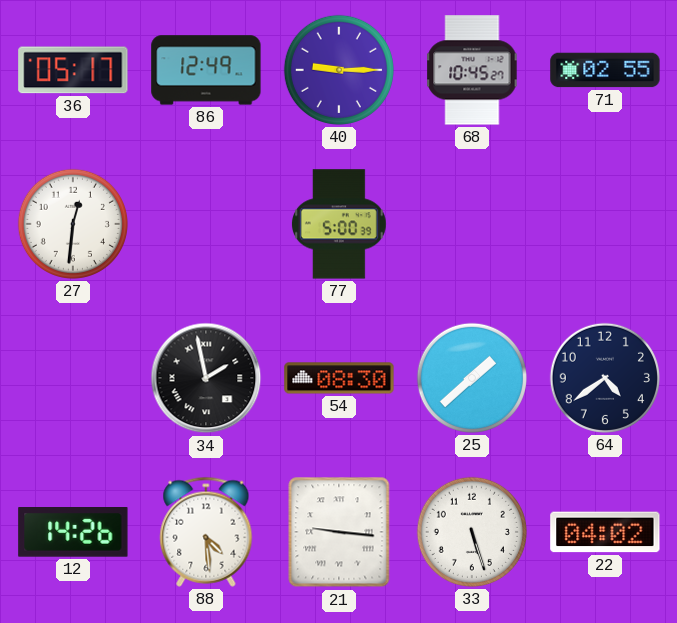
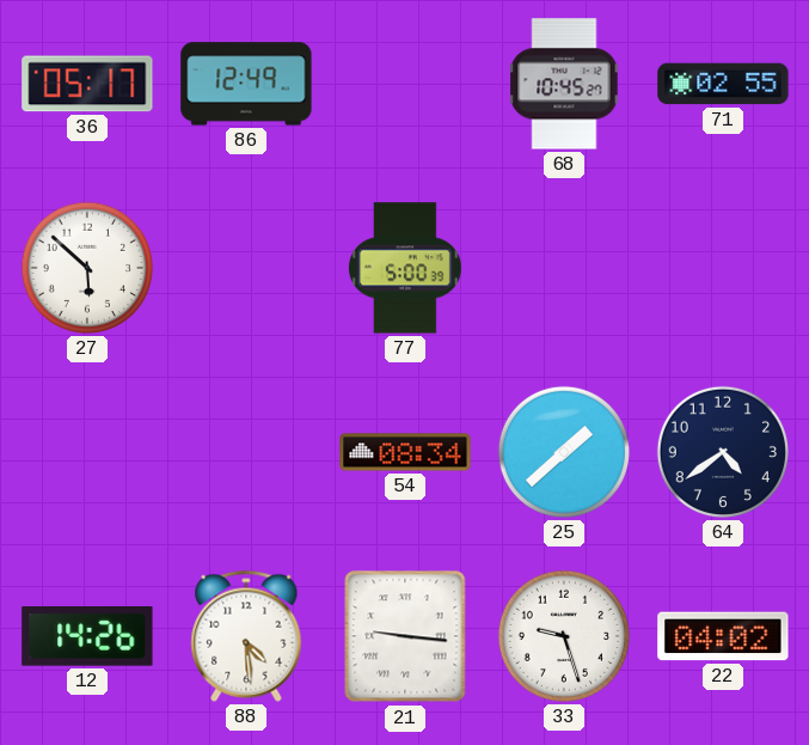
40: 9:15 -> none
27: 12:31 -> 5:52
34: 1:58 -> none
54: 08:30 -> 08:34
33: 5:27 -> 9:27
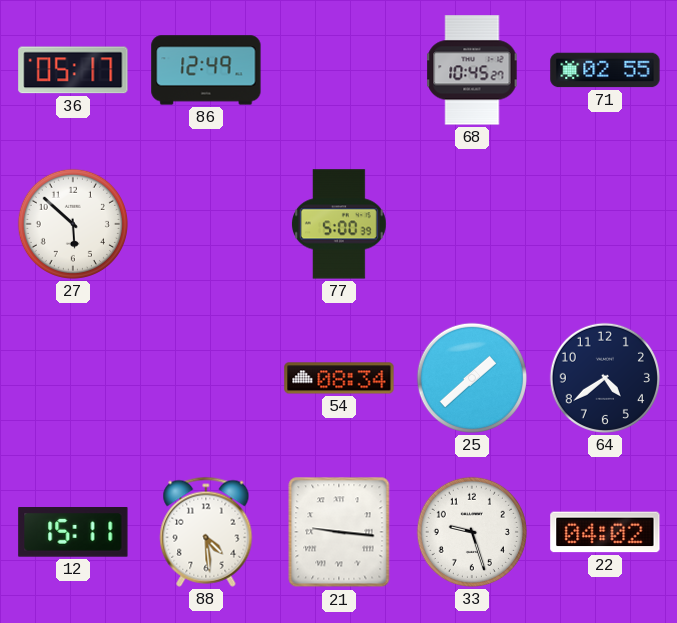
12: 14:26 -> 15:11
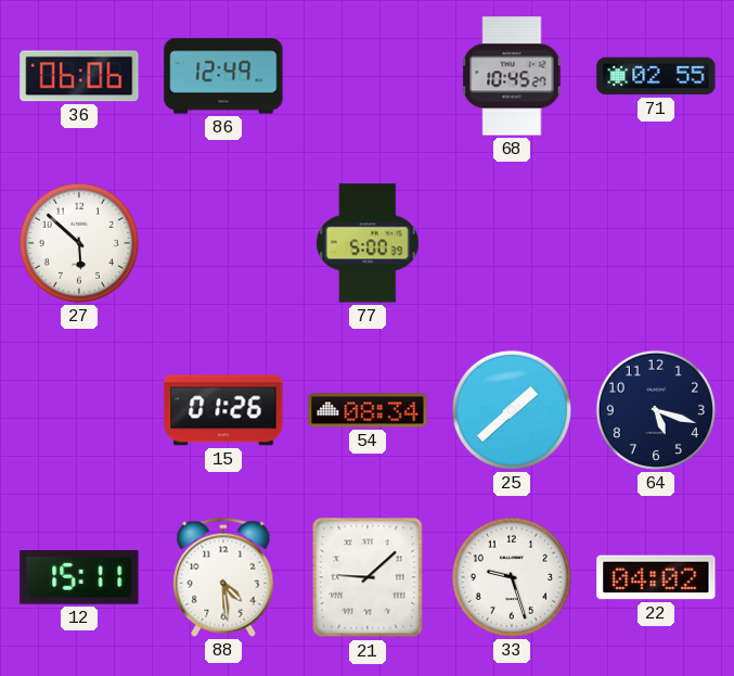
36: 05:17 -> 06:06
15: none -> 01:26
64: 4:39 -> 5:18
21: 9:16 -> 9:08
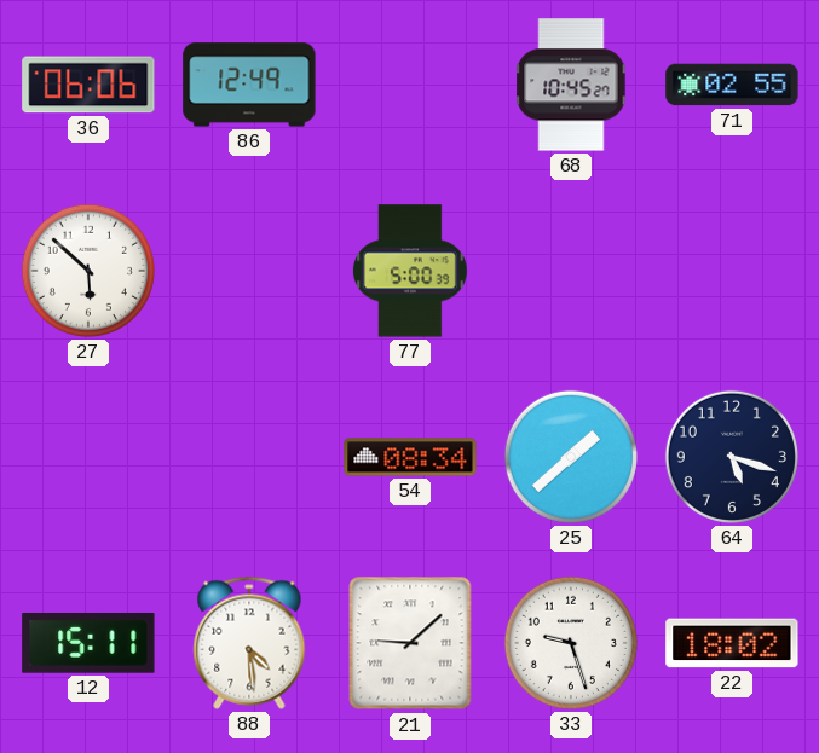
15: 01:26 -> none
22: 04:02 -> 18:02
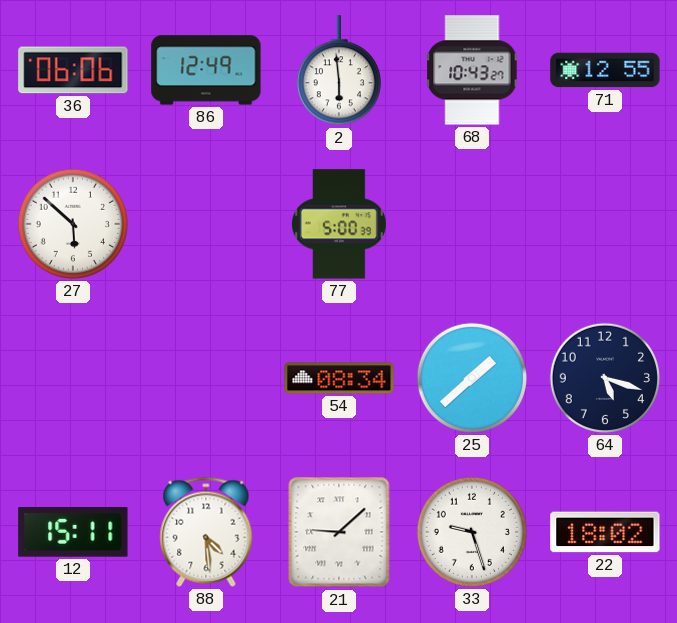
2: none -> 5:59
68: 10:45 -> 10:43
71: 02:55 -> 12:55
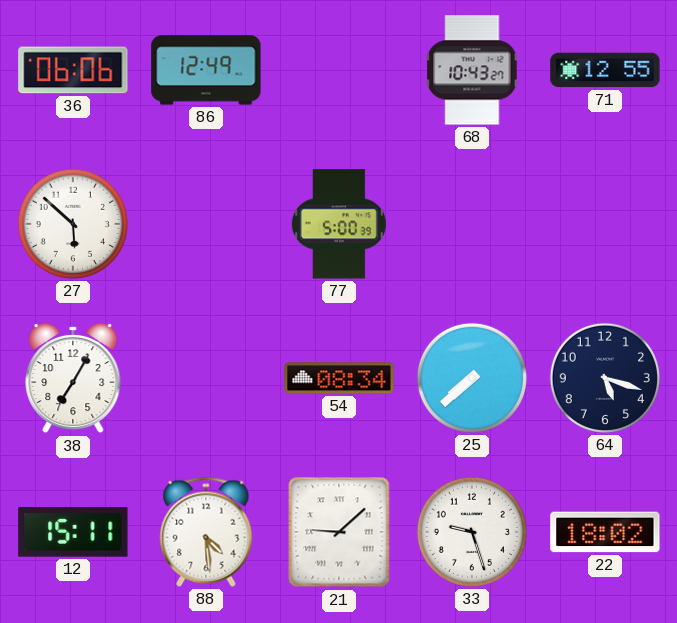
2: 5:59 -> none
38: none -> 7:05
25: 1:38 -> 7:38
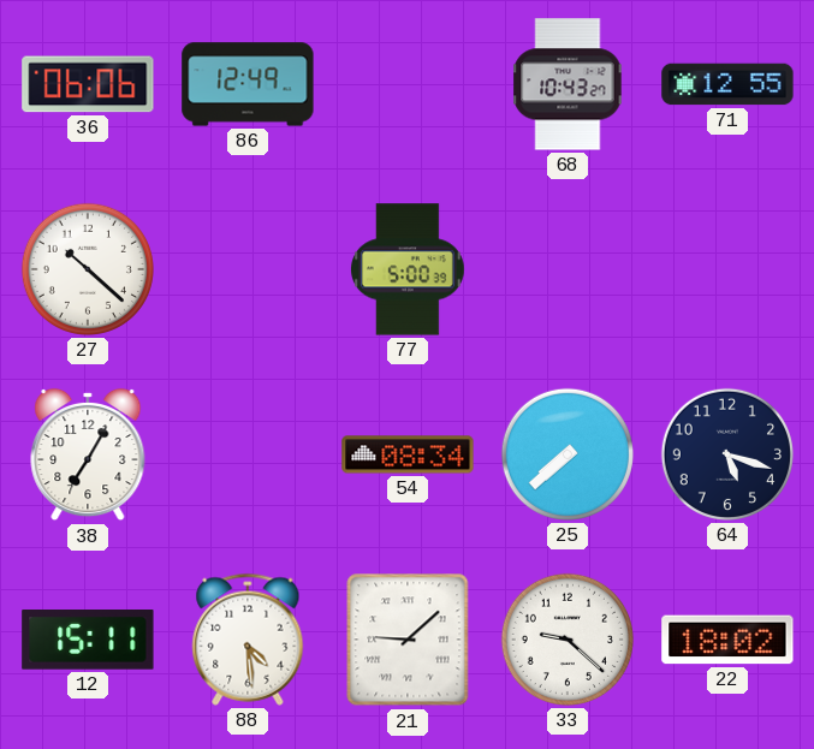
27: 5:52 -> 10:22
33: 9:27 -> 9:22
